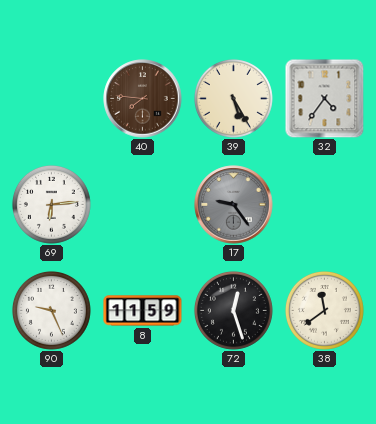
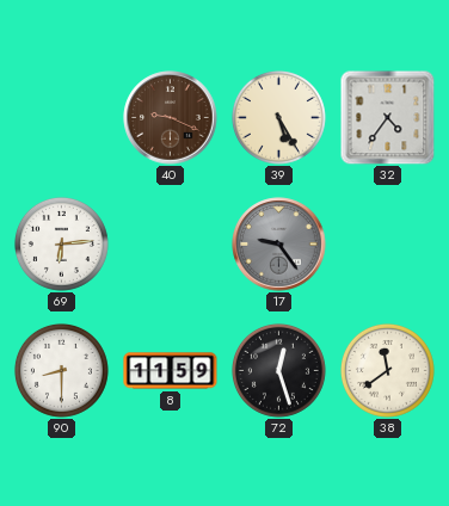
40: 7:46 -> 9:19
90: 9:26 -> 8:30
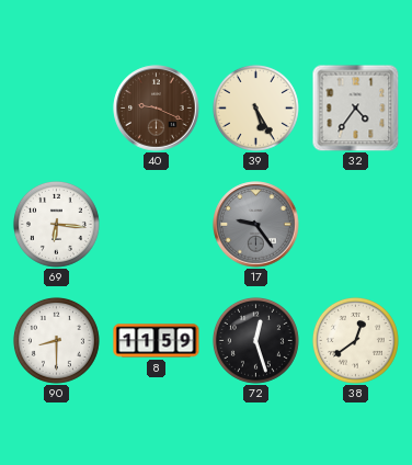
69: 6:14 -> 6:16
38: 11:39 -> 12:39
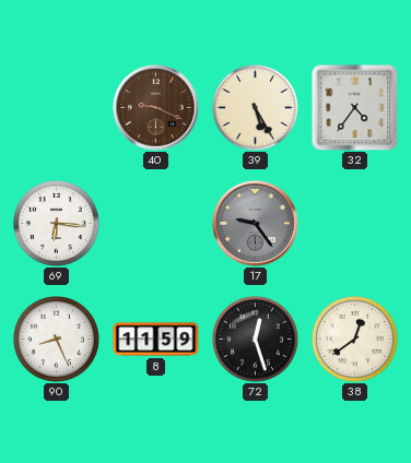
90: 8:30 -> 8:26
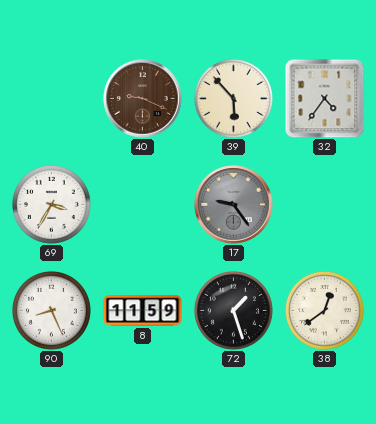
39: 5:25 -> 5:53
69: 6:16 -> 3:35
72: 12:27 -> 1:27
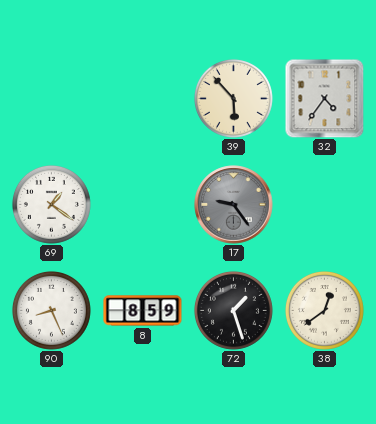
40: 9:19 -> none
69: 3:35 -> 1:21
8: 11:59 -> 8:59
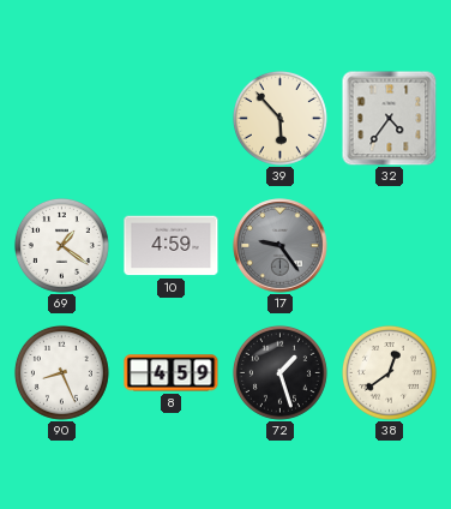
10: none -> 4:59
8: 8:59 -> 4:59
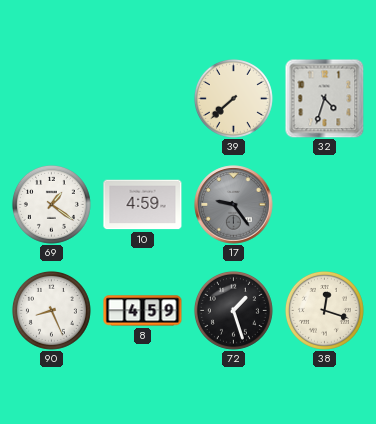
39: 5:53 -> 7:38
32: 4:36 -> 4:33
38: 12:39 -> 12:18
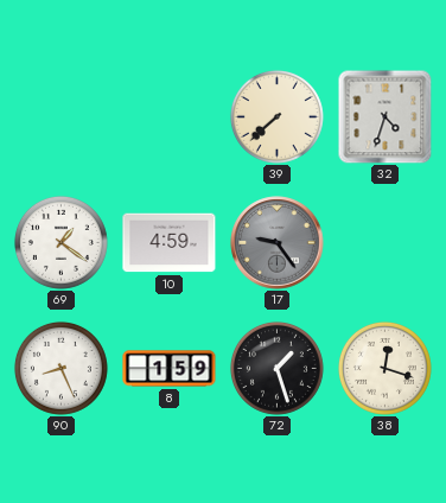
8: 4:59 -> 1:59
